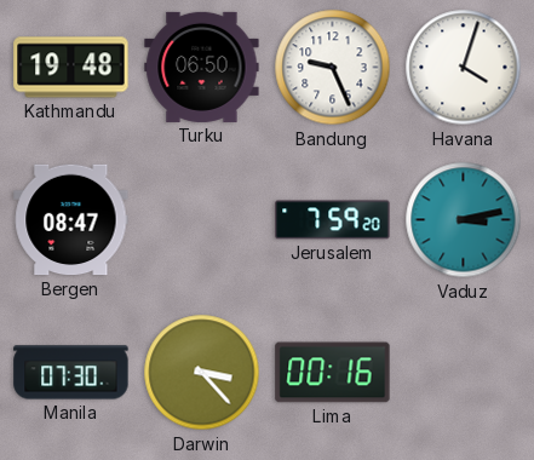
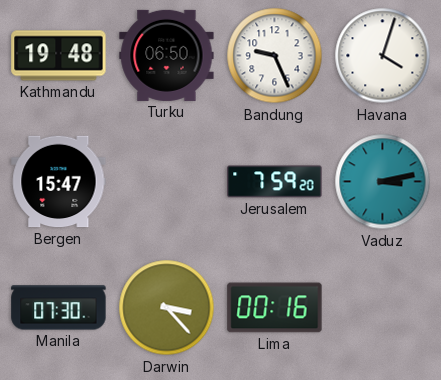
Bergen: 08:47 -> 15:47
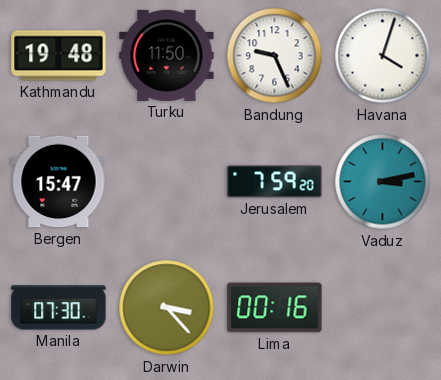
Turku: 06:50 -> 11:50
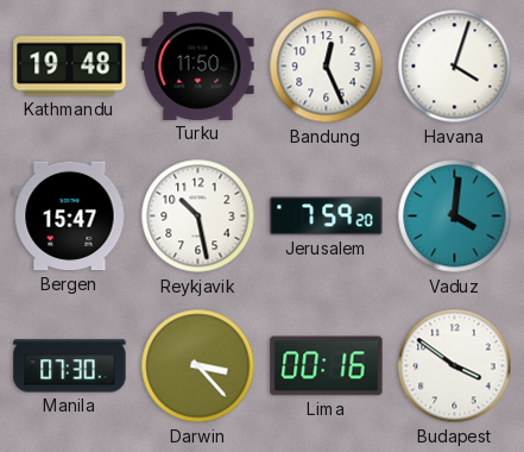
Bandung: 9:26 -> 12:26
Reykjavik: none -> 10:28
Vaduz: 3:13 -> 4:01
Budapest: none -> 3:51
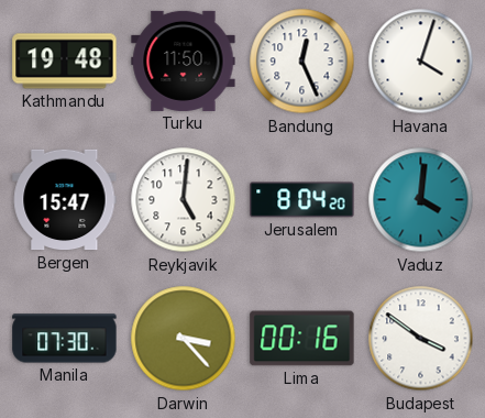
Reykjavik: 10:28 -> 5:01
Jerusalem: 7:59 -> 8:04
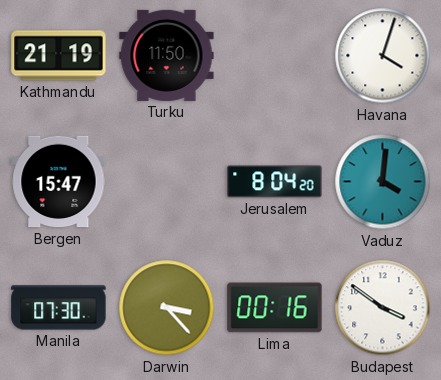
Kathmandu: 19:48 -> 21:19
Bandung: 12:26 -> none
Reykjavik: 5:01 -> none
